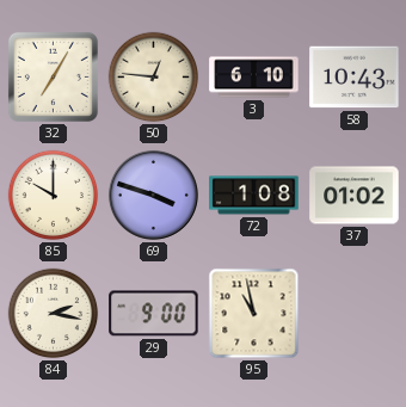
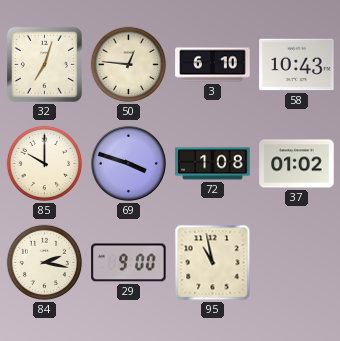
32: 7:05 -> 7:03
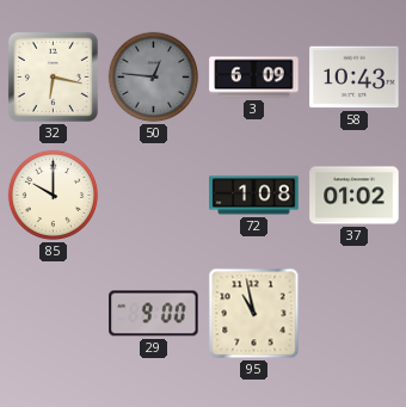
32: 7:03 -> 6:17
50 dial: cream -> grey
3: 6:10 -> 6:09
69: 3:48 -> none
84: 2:17 -> none
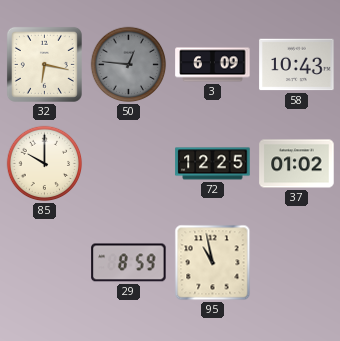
72: 1:08 -> 12:25
29: 9:00 -> 8:59
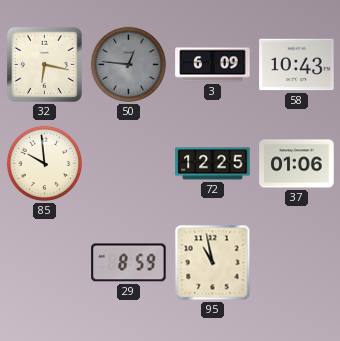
85: 10:00 -> 9:59
37: 01:02 -> 01:06
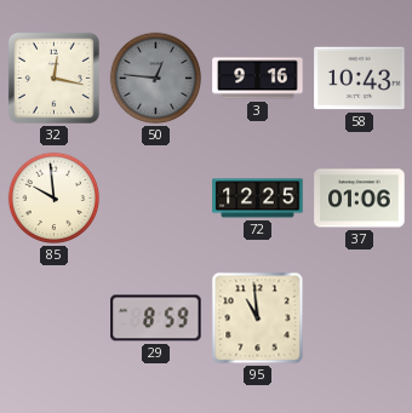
32: 6:17 -> 12:17
3: 6:09 -> 9:16
95: 10:58 -> 10:59
